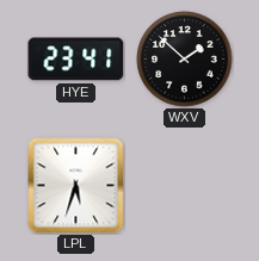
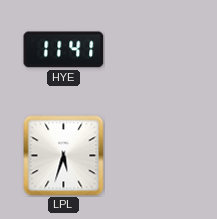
HYE: 23:41 -> 11:41
WXV: 1:52 -> none
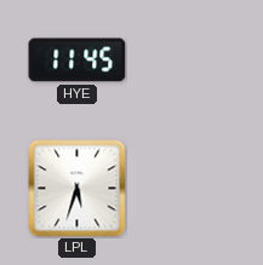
HYE: 11:41 -> 11:45
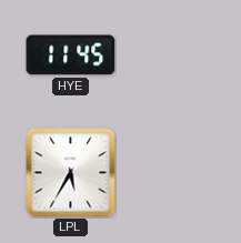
LPL: 5:33 -> 5:35
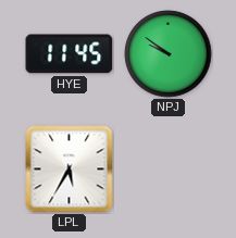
NPJ: none -> 9:51
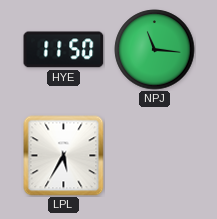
HYE: 11:45 -> 11:50
NPJ: 9:51 -> 11:16
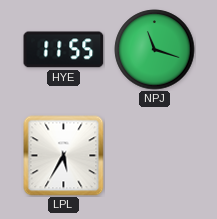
HYE: 11:50 -> 11:55
NPJ: 11:16 -> 11:18
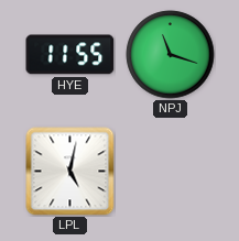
LPL: 5:35 -> 5:02
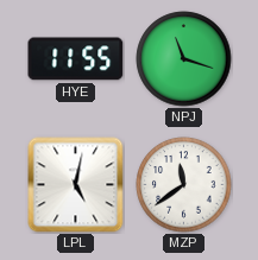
MZP: none -> 11:39
